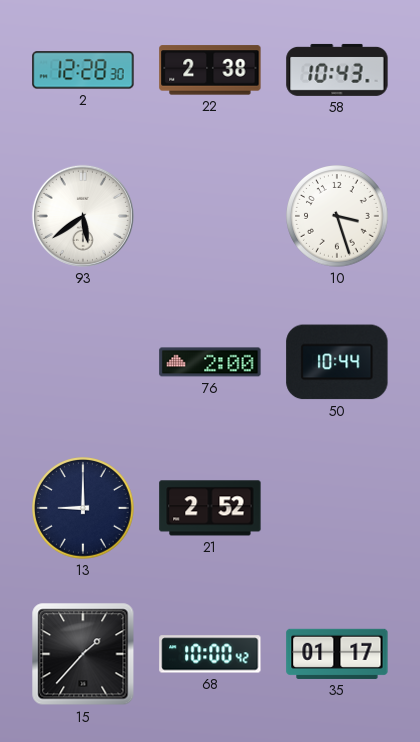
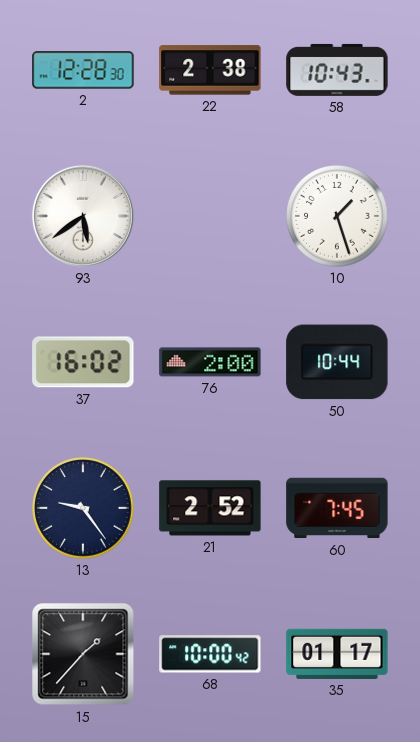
10: 3:27 -> 1:27
37: none -> 16:02
13: 9:00 -> 9:24
60: none -> 7:45
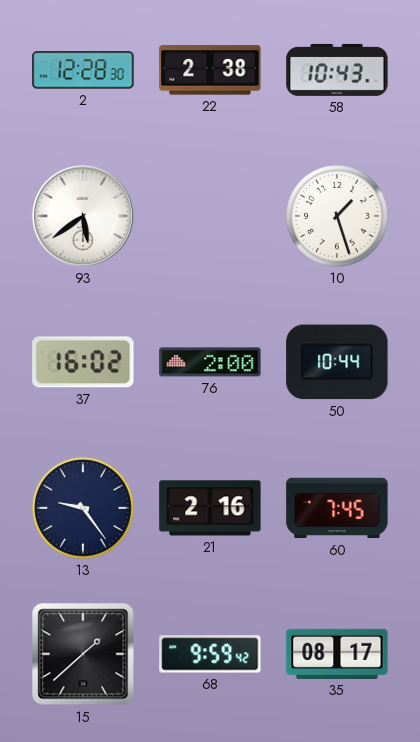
21: 2:52 -> 2:16
15: 1:37 -> 1:38
68: 10:00 -> 9:59
35: 01:17 -> 08:17
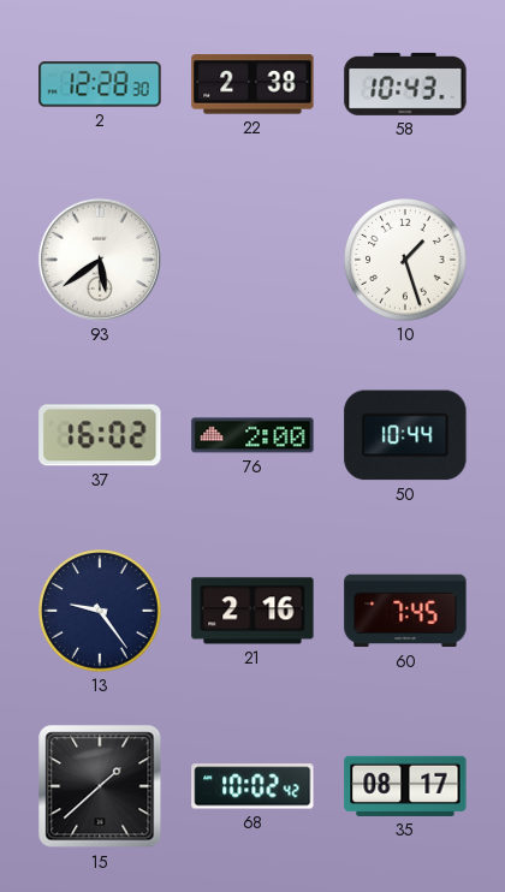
68: 9:59 -> 10:02
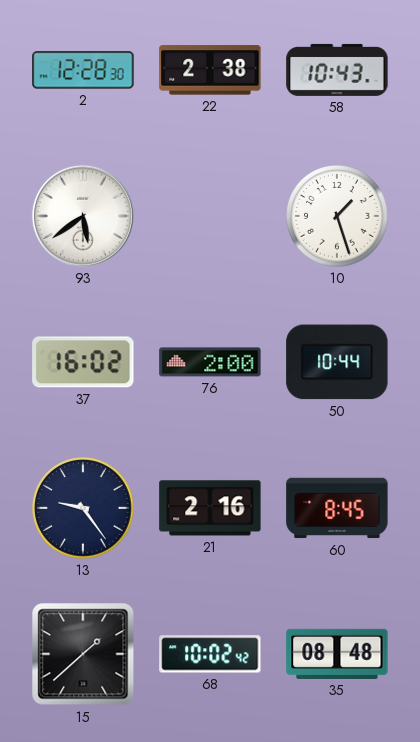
60: 7:45 -> 8:45
35: 08:17 -> 08:48
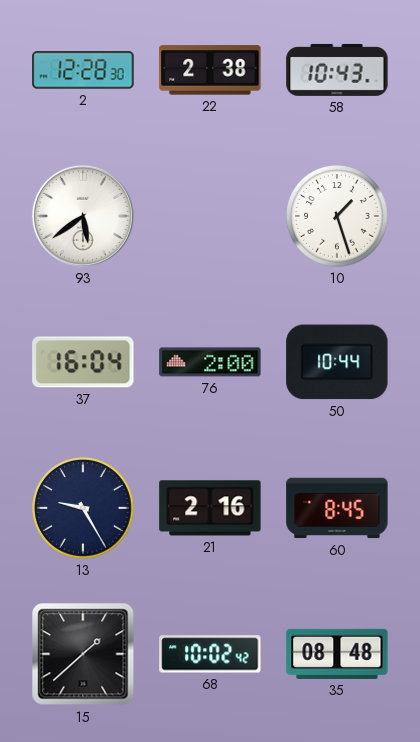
37: 16:02 -> 16:04
13: 9:24 -> 9:25
